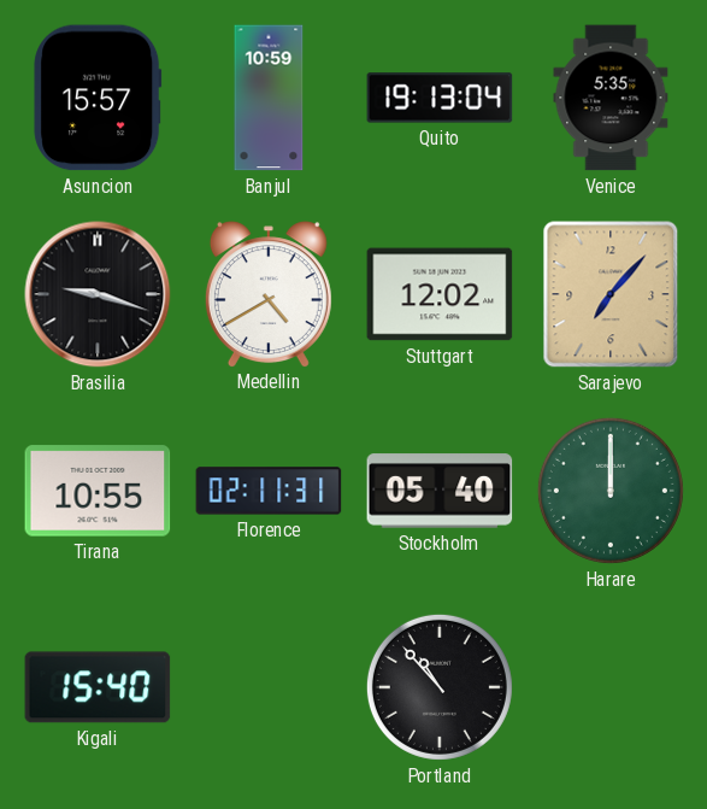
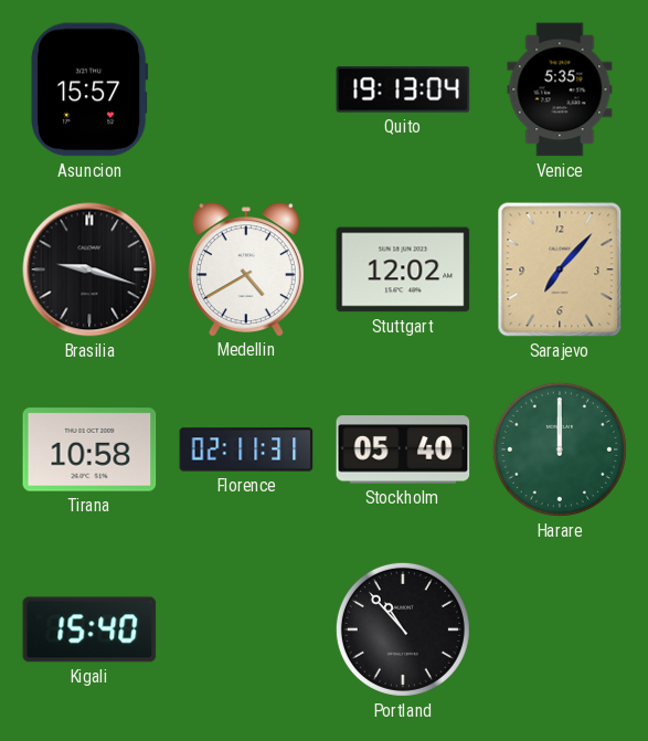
Banjul: 10:59 -> none
Tirana: 10:55 -> 10:58
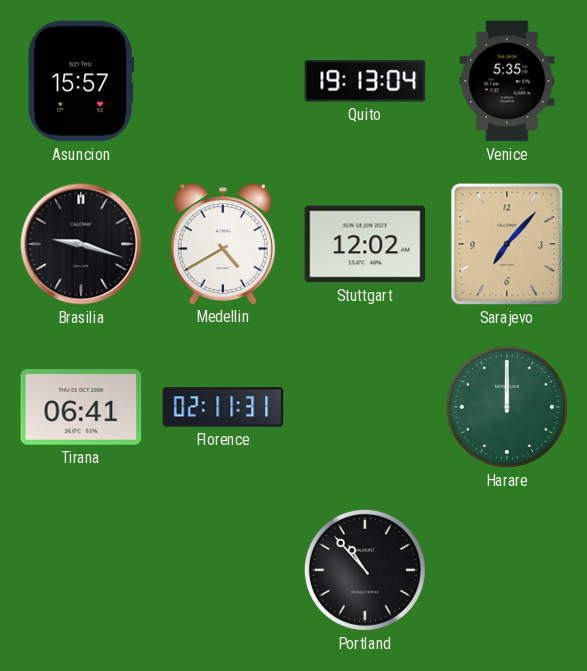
Tirana: 10:58 -> 06:41
Stockholm: 05:40 -> none
Kigali: 15:40 -> none
